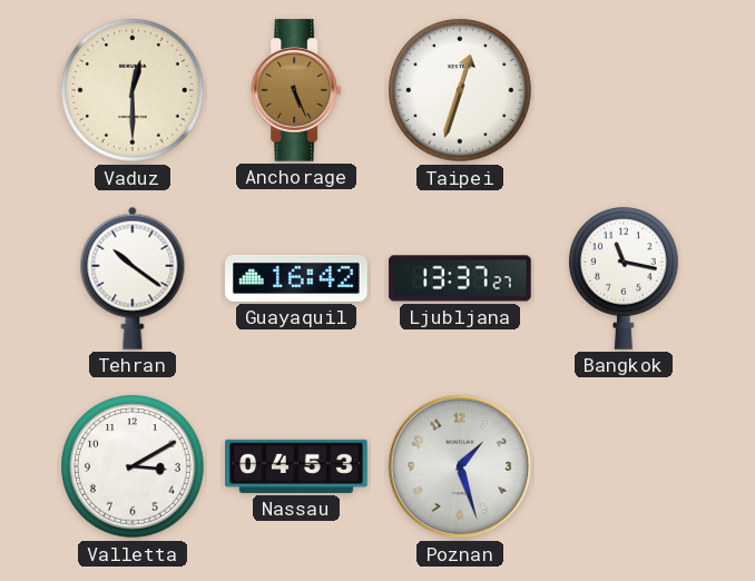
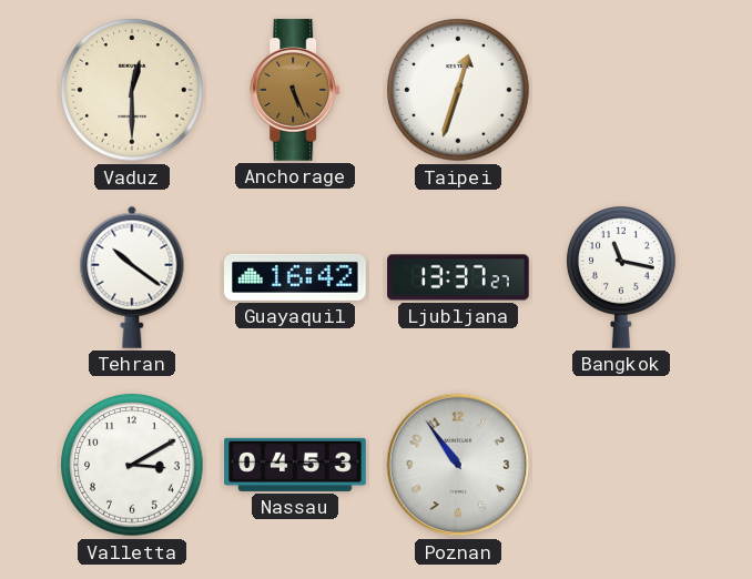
Poznan: 1:27 -> 10:54
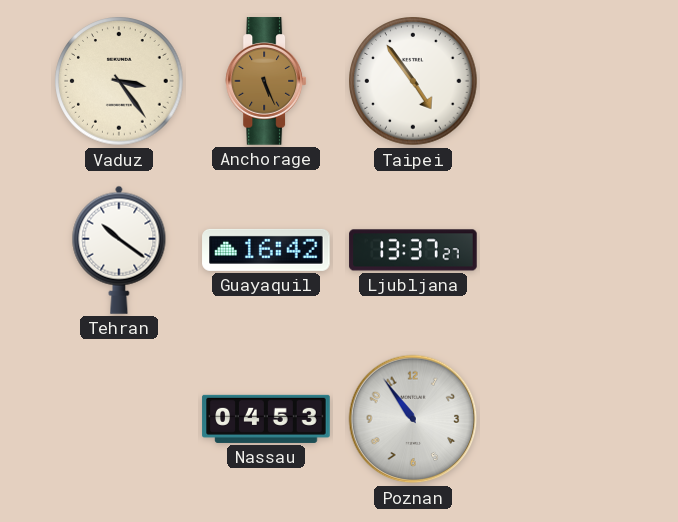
Vaduz: 12:30 -> 3:24
Taipei: 12:33 -> 4:54
Bangkok: 11:17 -> none
Valletta: 3:10 -> none
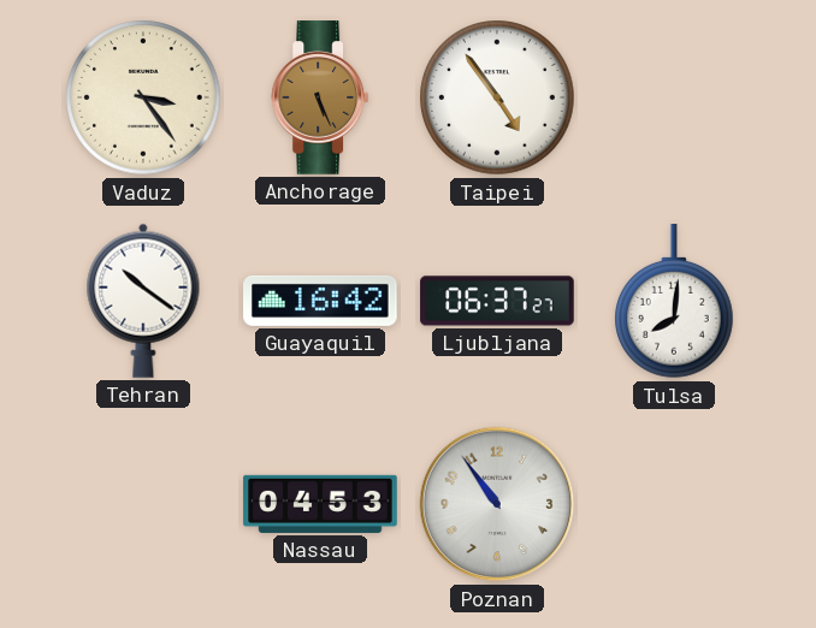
Ljubljana: 13:37 -> 06:37
Tulsa: none -> 8:01
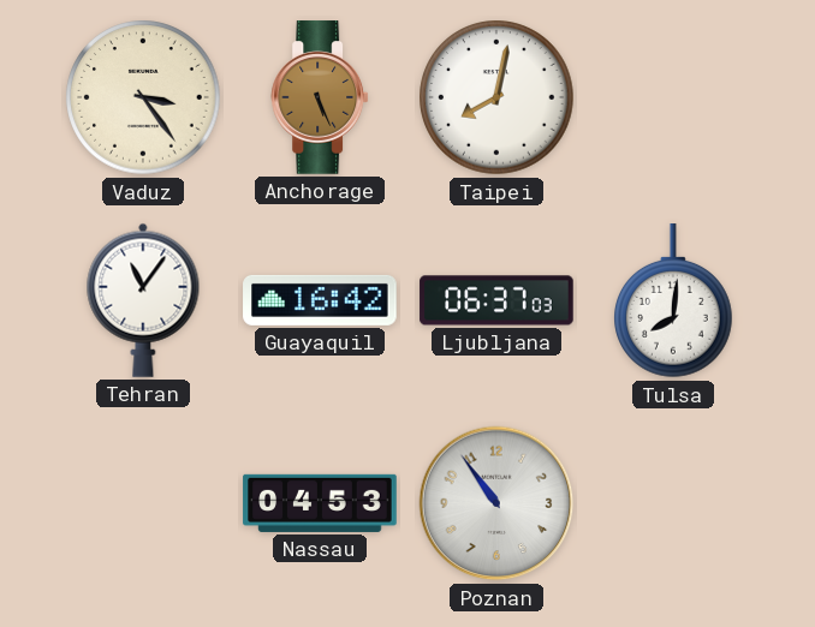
Taipei: 4:54 -> 8:02
Tehran: 10:21 -> 11:06
Ljubljana: 06:37:27 -> 06:37:03
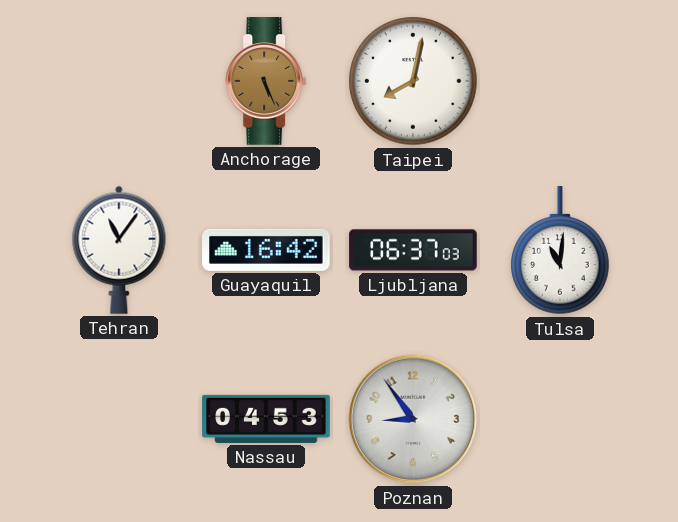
Vaduz: 3:24 -> none
Tulsa: 8:01 -> 11:01
Poznan: 10:54 -> 8:54
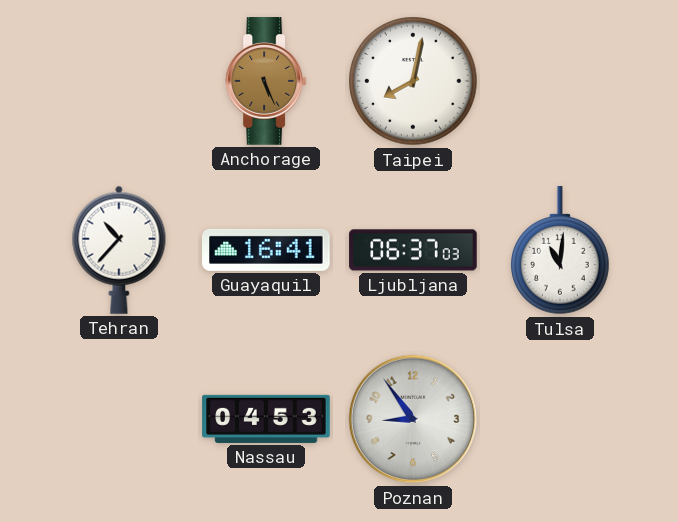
Tehran: 11:06 -> 10:37
Guayaquil: 16:42 -> 16:41
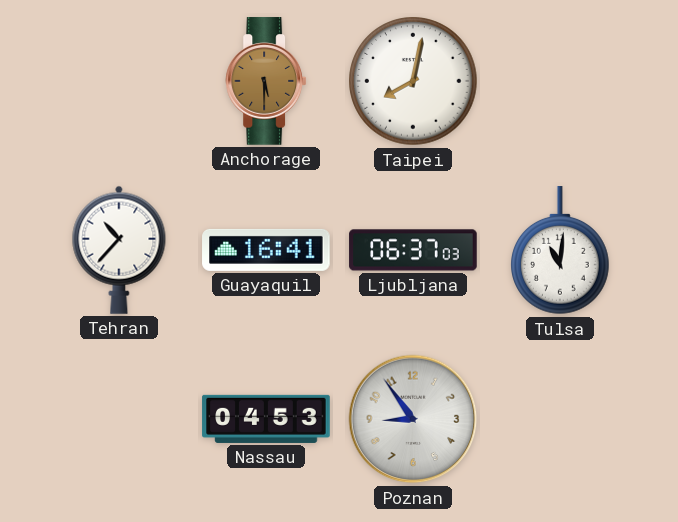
Anchorage: 5:26 -> 5:30
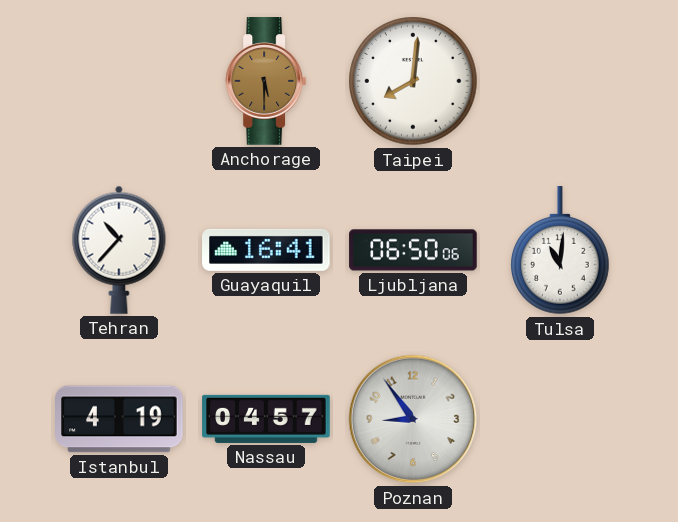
Taipei: 8:02 -> 8:01
Ljubljana: 06:37 -> 06:50
Istanbul: none -> 4:19
Nassau: 04:53 -> 04:57
